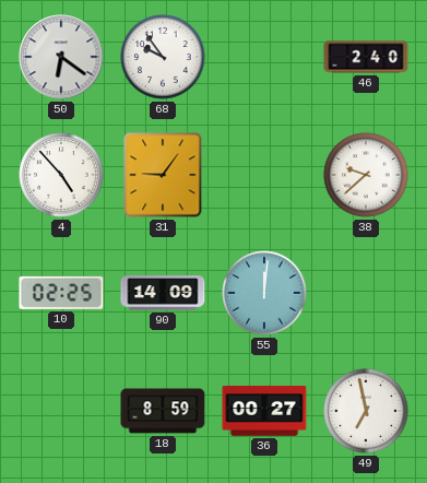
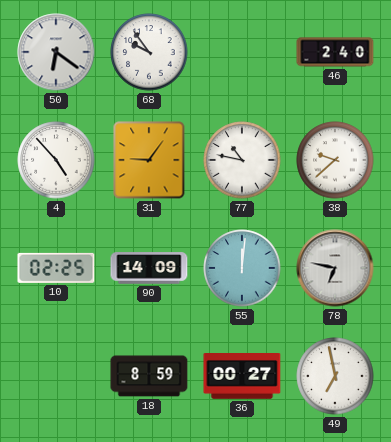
77: none -> 10:47
78: none -> 6:47
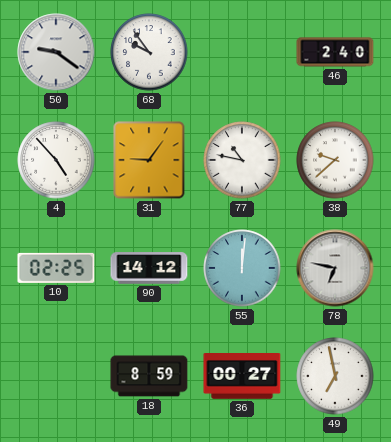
50: 6:21 -> 9:21
90: 14:09 -> 14:12
